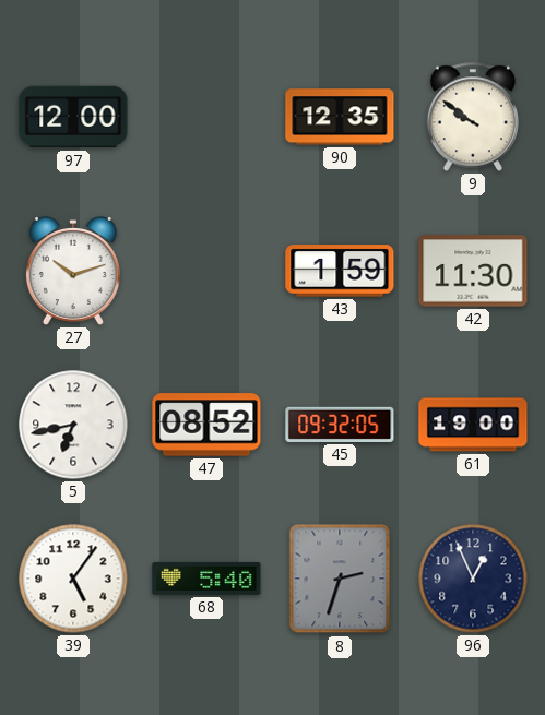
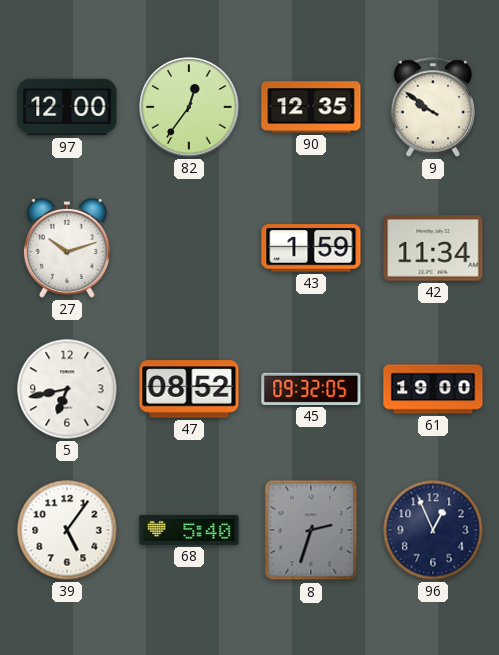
82: none -> 12:36
42: 11:30 -> 11:34
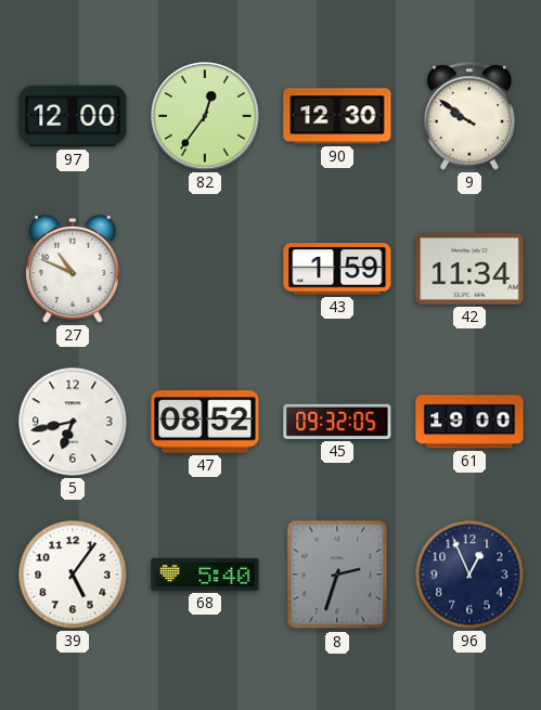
90: 12:35 -> 12:30
27: 10:12 -> 10:49
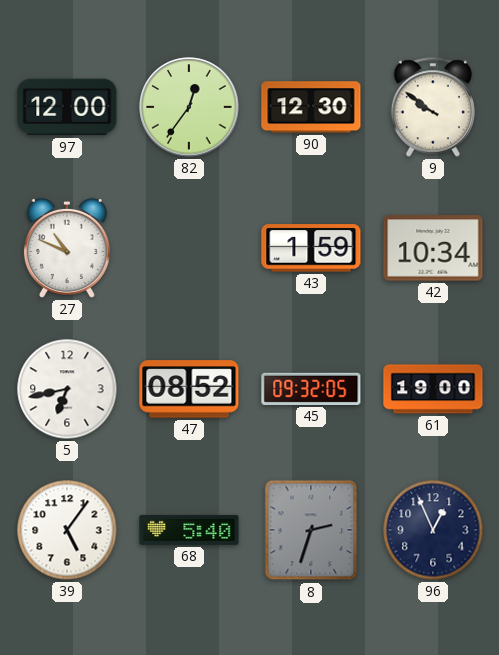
42: 11:34 -> 10:34
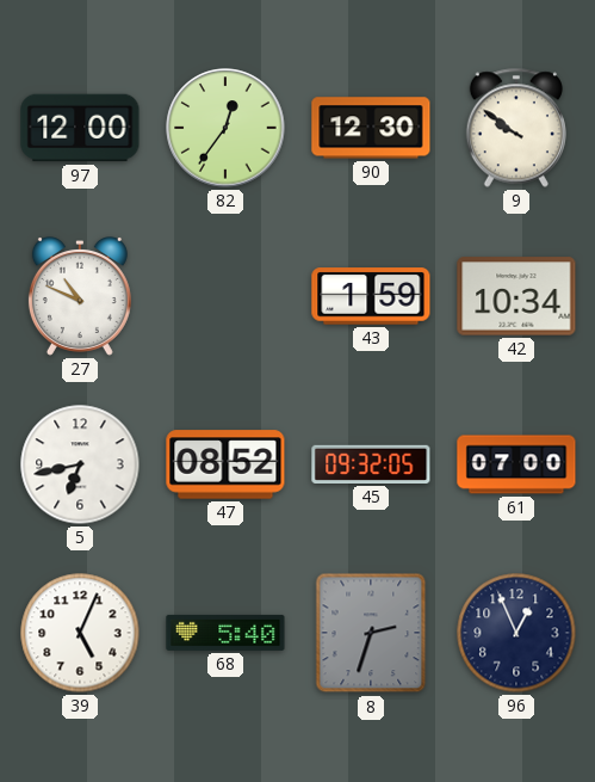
61: 19:00 -> 07:00
39: 5:06 -> 5:04
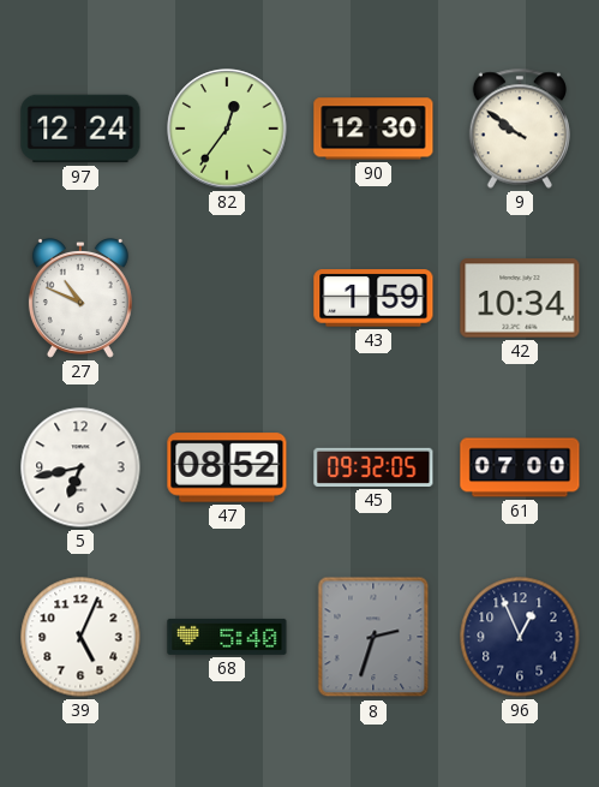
97: 12:00 -> 12:24
